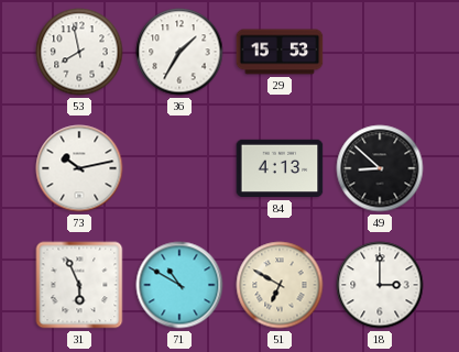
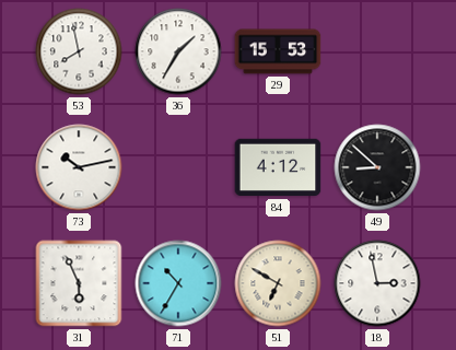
84: 4:13 -> 4:12
71: 10:50 -> 10:35
18: 3:00 -> 2:58
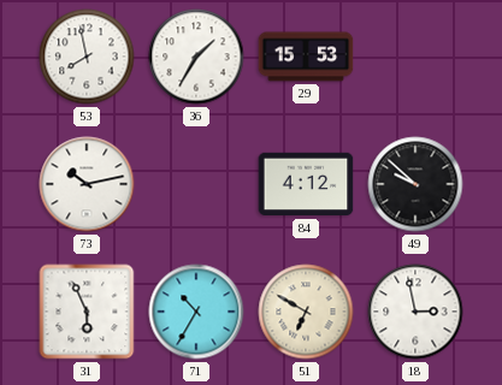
49: 8:52 -> 9:52
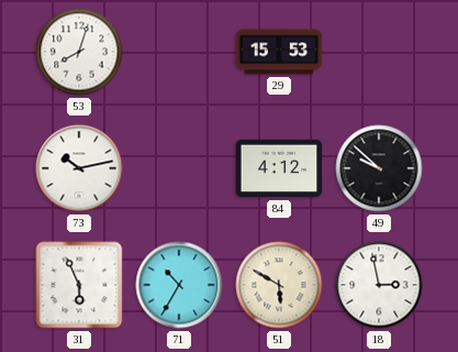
53: 7:58 -> 8:03
36: 1:35 -> none
51: 6:50 -> 5:50
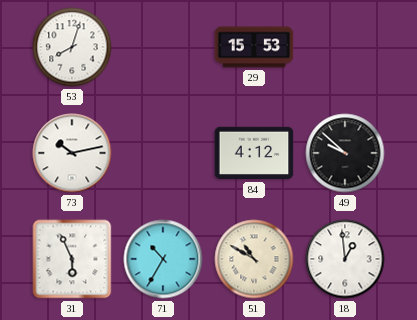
51: 5:50 -> 10:50
18: 2:58 -> 12:59
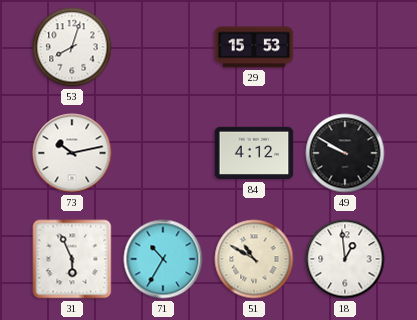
49: 9:52 -> 9:50
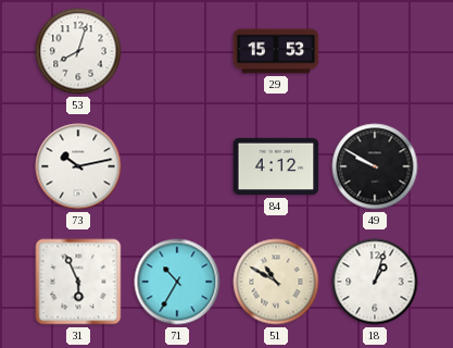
18: 12:59 -> 1:03
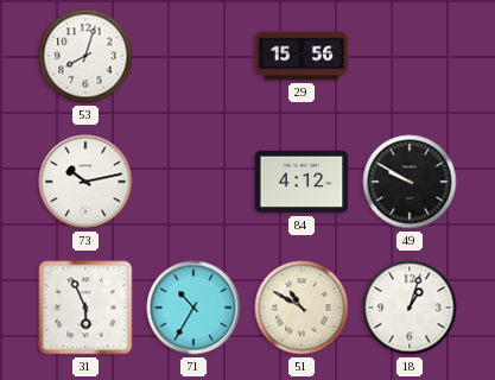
29: 15:53 -> 15:56
